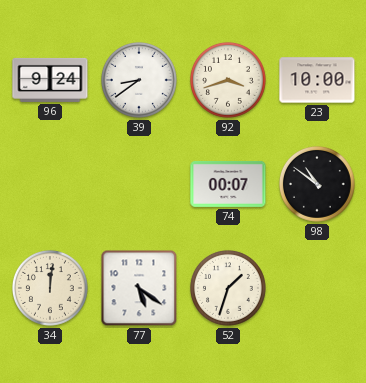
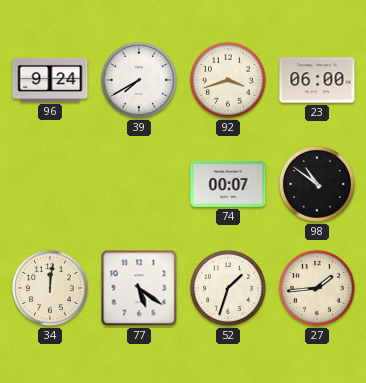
39: 8:39 -> 7:40
23: 10:00 -> 06:00
27: none -> 1:44
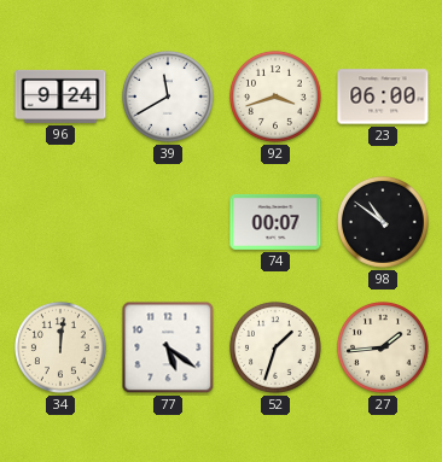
39: 7:40 -> 11:40
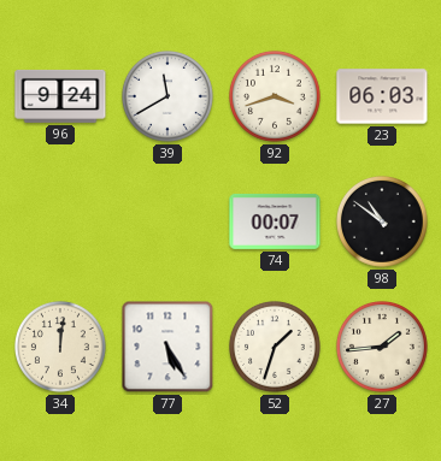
23: 06:00 -> 06:03
77: 5:21 -> 5:25
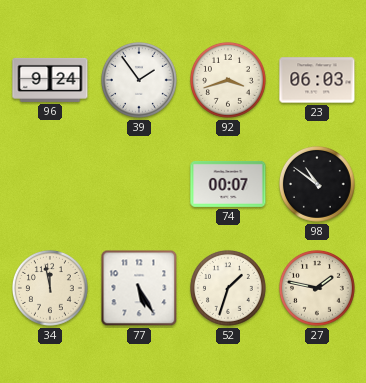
39: 11:40 -> 1:54
34: 12:01 -> 11:58
27: 1:44 -> 1:47
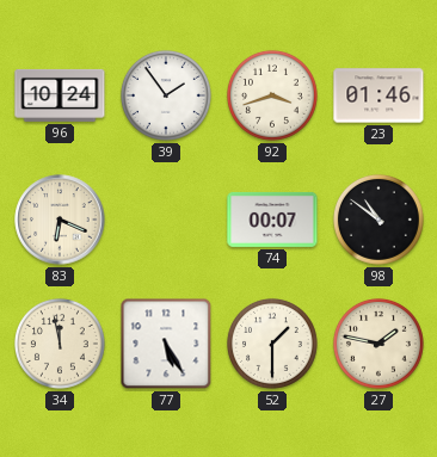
96: 9:24 -> 10:24
23: 06:03 -> 01:46
83: none -> 6:19
52: 1:33 -> 1:30
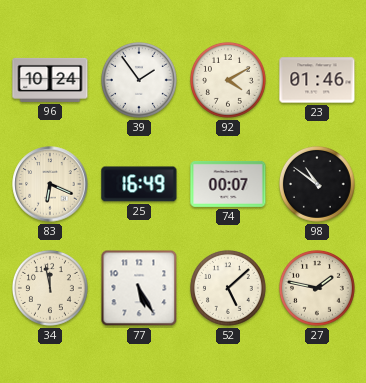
92: 3:42 -> 4:10
25: none -> 16:49
52: 1:30 -> 5:08
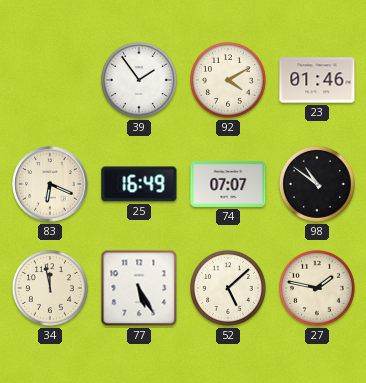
96: 10:24 -> none
74: 00:07 -> 07:07
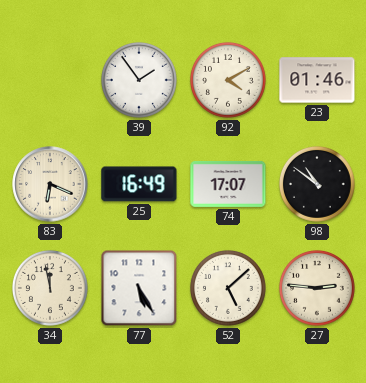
74: 07:07 -> 17:07
27: 1:47 -> 2:46
